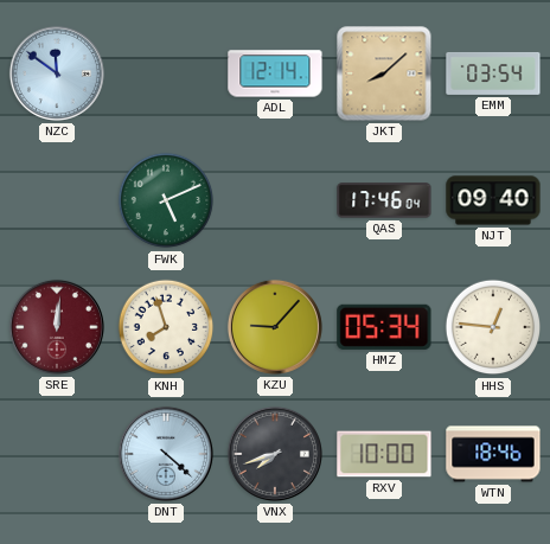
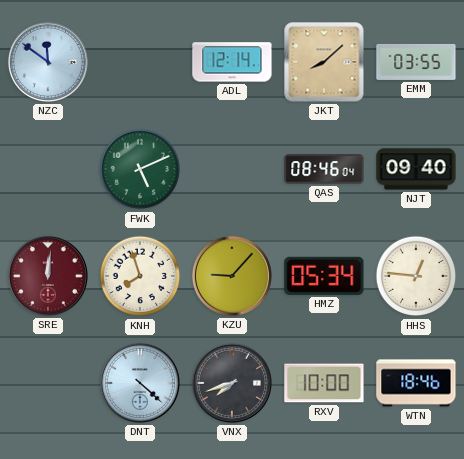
EMM: 03:54 -> 03:55
QAS: 17:46 -> 08:46
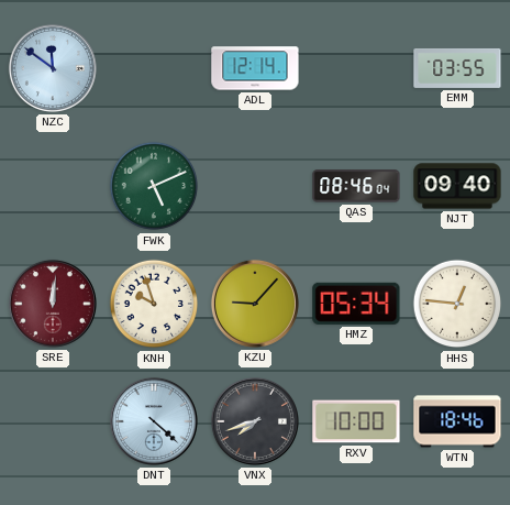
JKT: 8:08 -> none
KNH: 7:57 -> 9:57
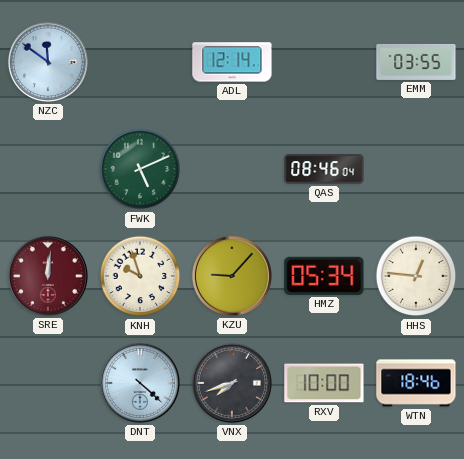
NJT: 09:40 -> none
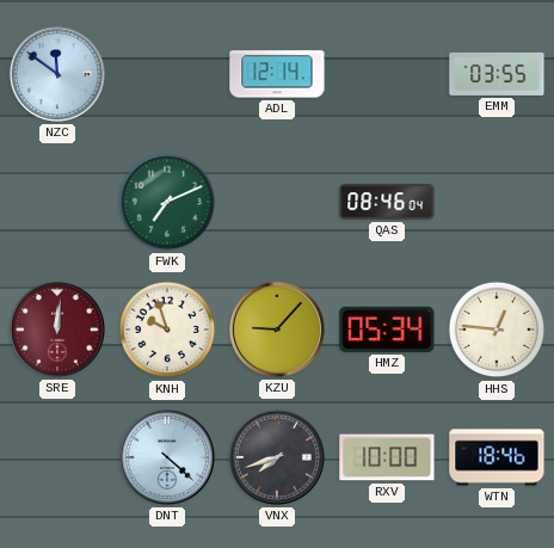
FWK: 5:11 -> 7:11
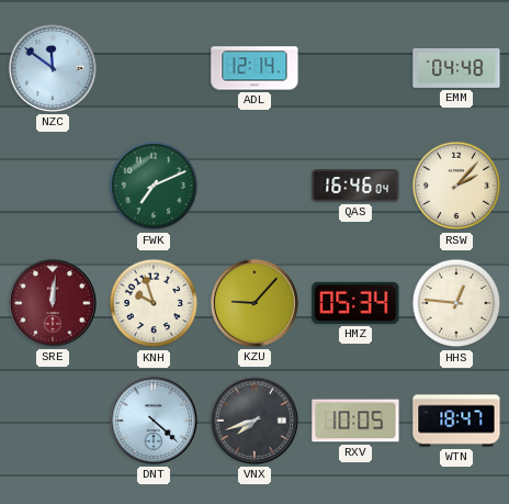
EMM: 03:55 -> 04:48
QAS: 08:46 -> 16:46
RSW: none -> 2:07
RXV: 10:00 -> 10:05
WTN: 18:46 -> 18:47
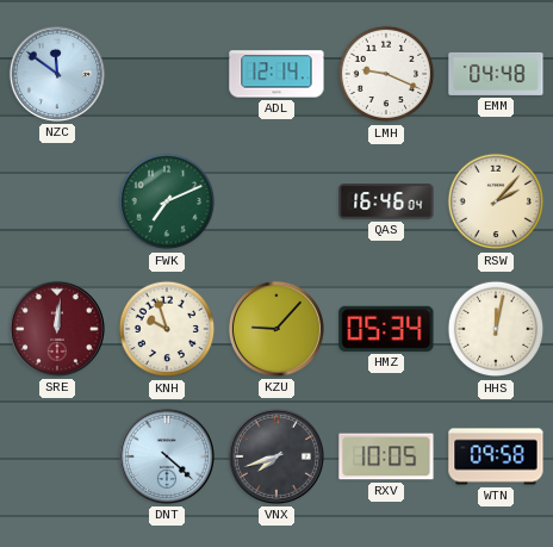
LMH: none -> 9:19
HHS: 12:46 -> 12:02
WTN: 18:47 -> 09:58
